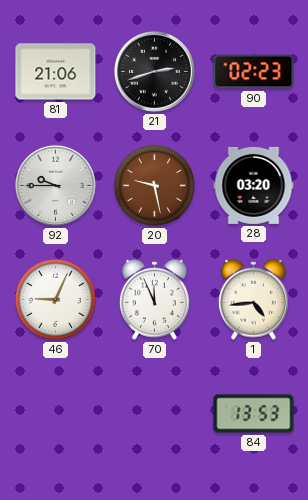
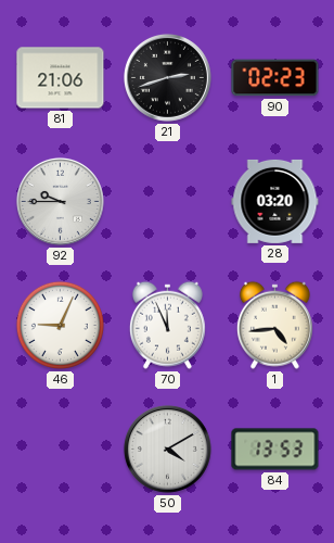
20: 9:28 -> none
50: none -> 4:10
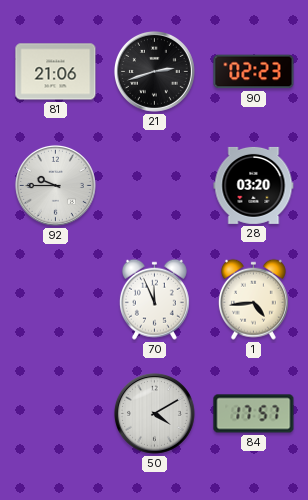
46: 9:04 -> none
84: 13:53 -> 17:57
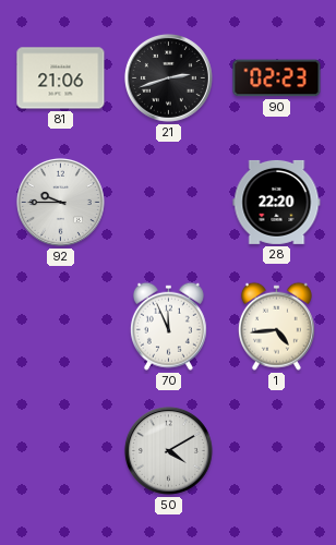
28: 03:20 -> 22:20
84: 17:57 -> none
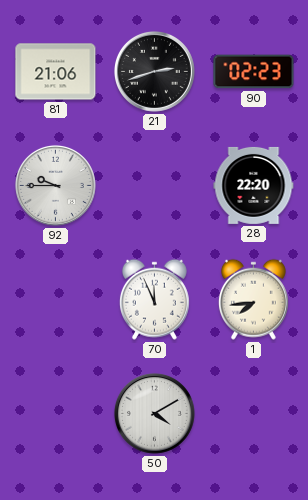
1: 4:44 -> 7:44
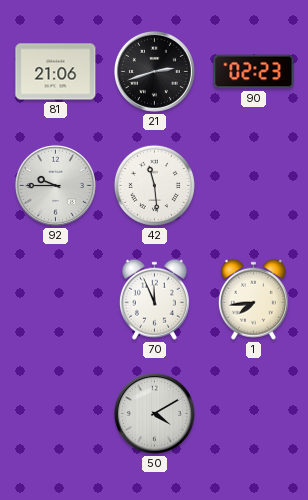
42: none -> 11:29
28: 22:20 -> none
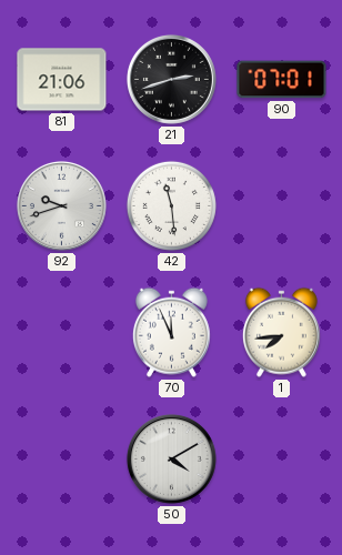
90: 02:23 -> 07:01
92: 9:45 -> 9:42
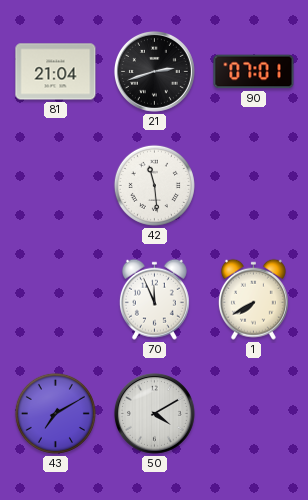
81: 21:06 -> 21:04
92: 9:42 -> none
1: 7:44 -> 7:40
43: none -> 7:10
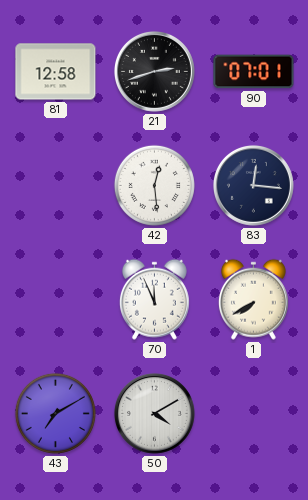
81: 21:04 -> 12:58
42: 11:29 -> 12:29
83: none -> 12:16
